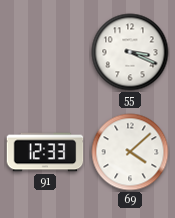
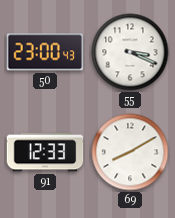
50: none -> 23:00
69: 4:08 -> 8:10
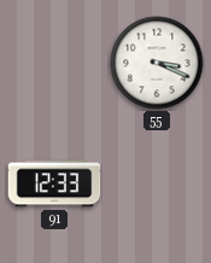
50: 23:00 -> none
69: 8:10 -> none
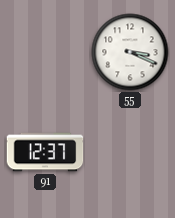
91: 12:33 -> 12:37
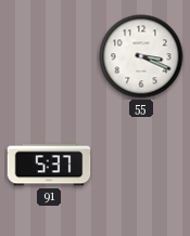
91: 12:37 -> 5:37
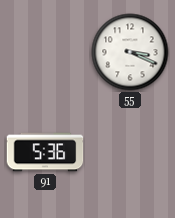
91: 5:37 -> 5:36
